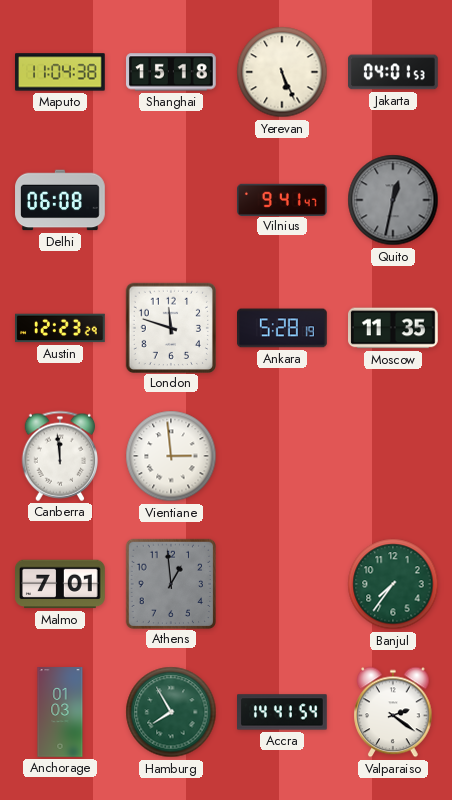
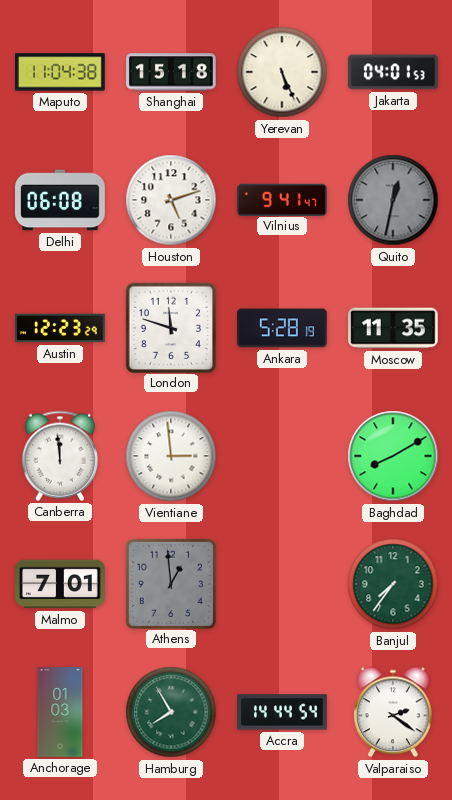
Houston: none -> 5:12
Baghdad: none -> 8:10
Accra: 14:41 -> 14:44
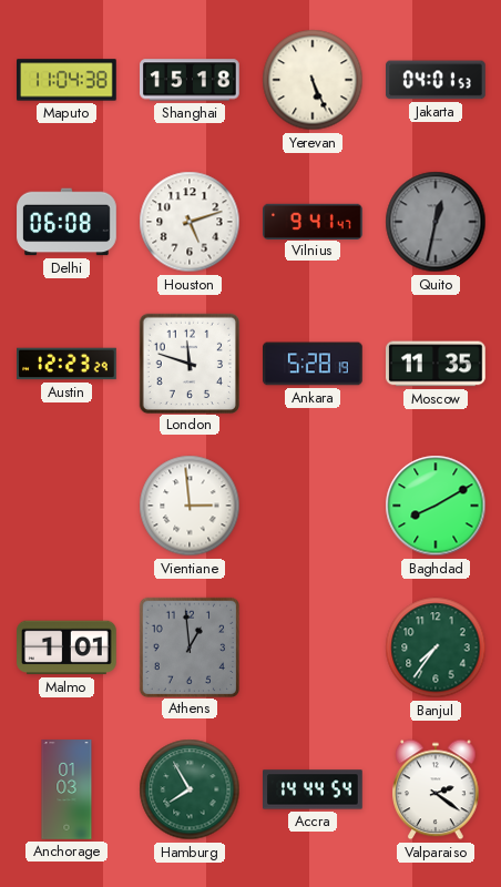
Canberra: 11:59 -> none
Malmo: 7:01 -> 1:01
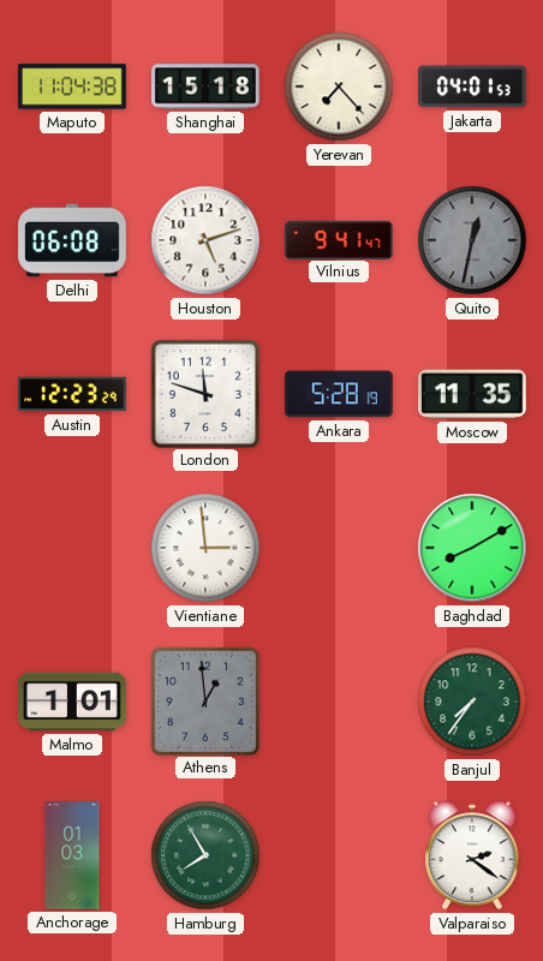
Yerevan: 5:26 -> 7:23
Accra: 14:44 -> none
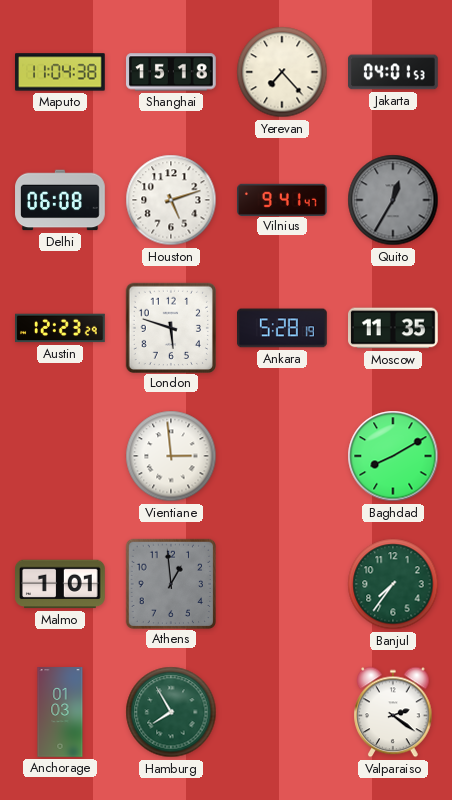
Quito: 12:32 -> 12:35
London: 11:48 -> 5:48
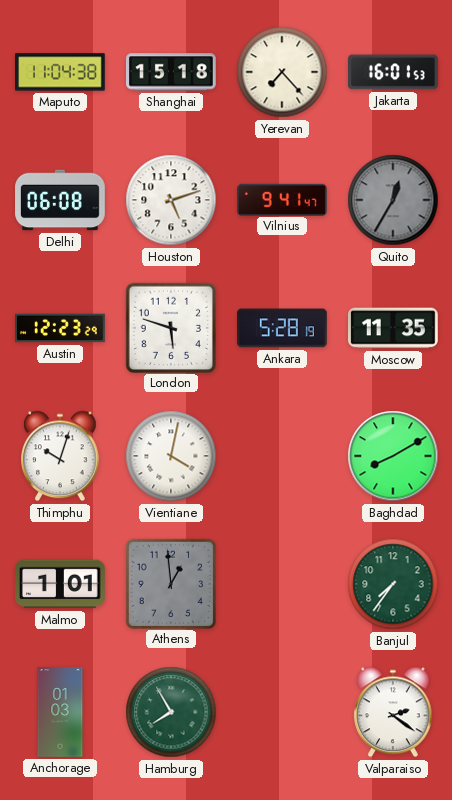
Jakarta: 04:01 -> 16:01
Thimphu: none -> 10:03
Vientiane: 2:59 -> 4:02
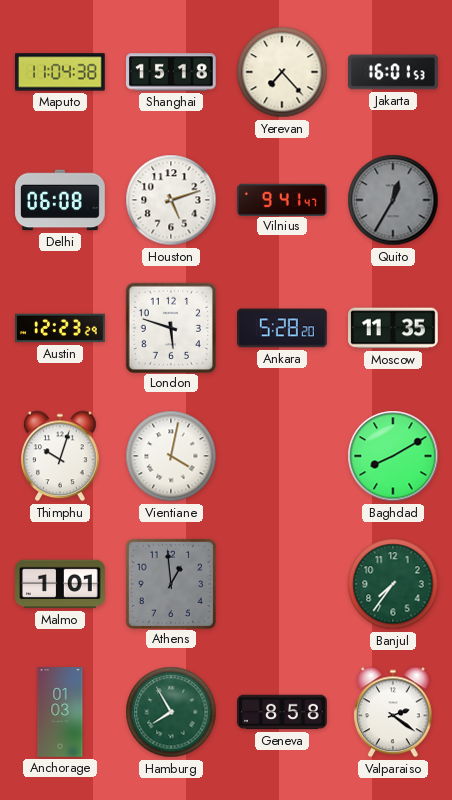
Ankara: 5:28:19 -> 5:28:20
Geneva: none -> 8:58
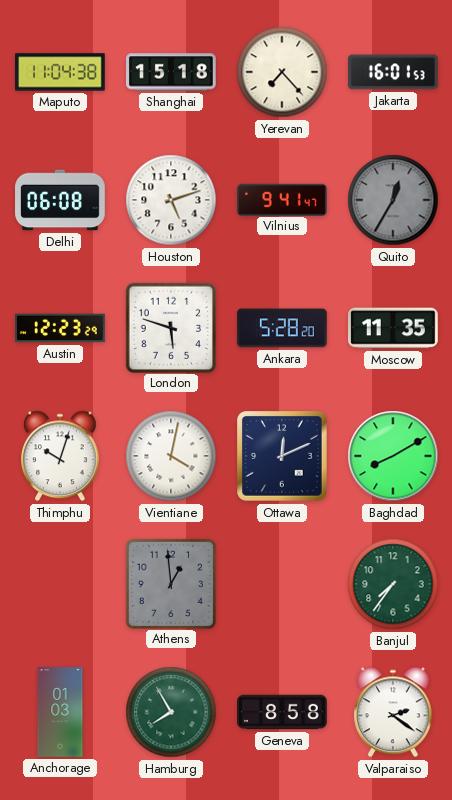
Ottawa: none -> 12:11
Malmo: 1:01 -> none
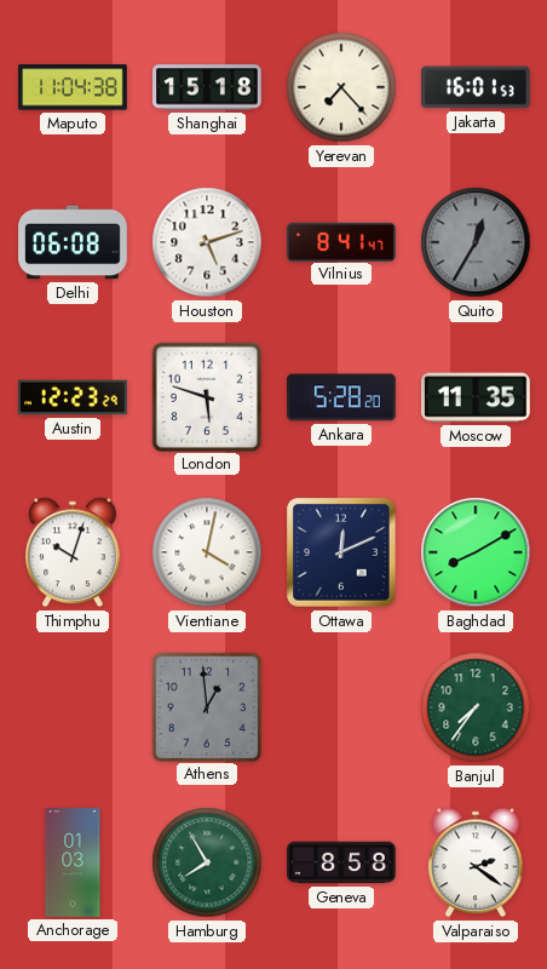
Vilnius: 9:41 -> 8:41
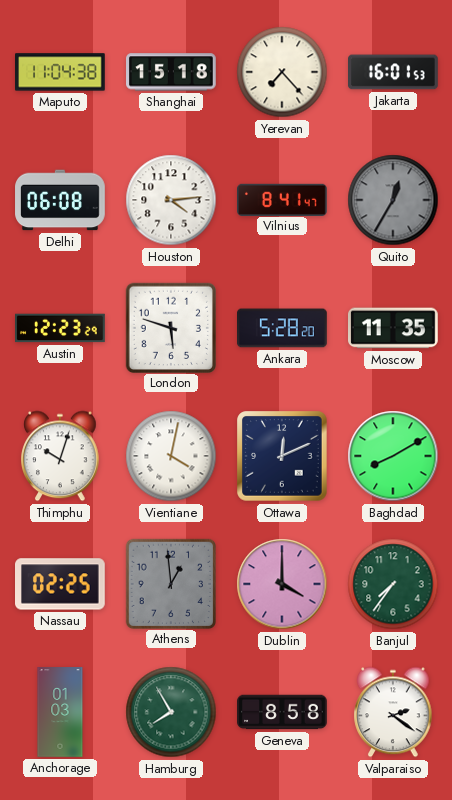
Houston: 5:12 -> 4:14
Nassau: none -> 02:25
Dublin: none -> 4:00
